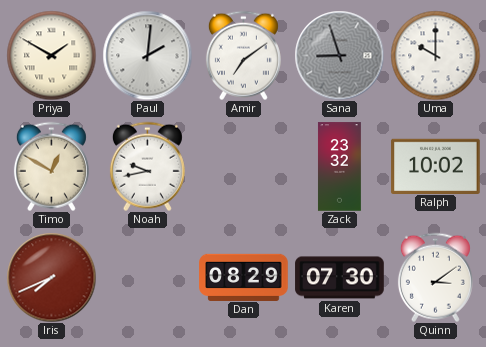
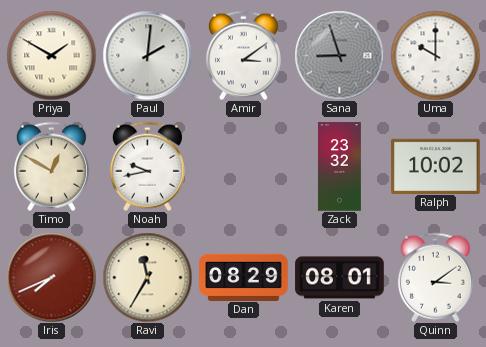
Amir: 7:09 -> 3:09
Ravi: none -> 11:35
Karen: 07:30 -> 08:01
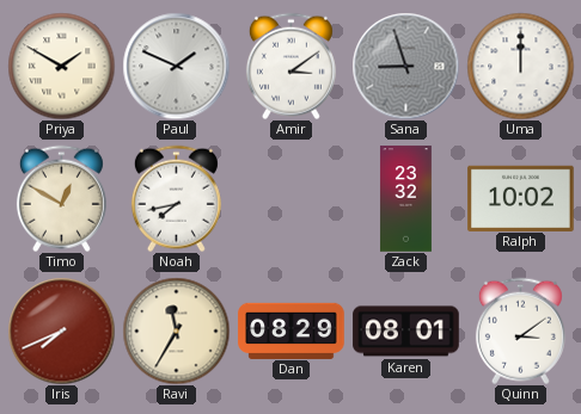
Paul: 2:01 -> 1:49
Uma: 10:00 -> 12:00
Noah: 9:43 -> 7:43
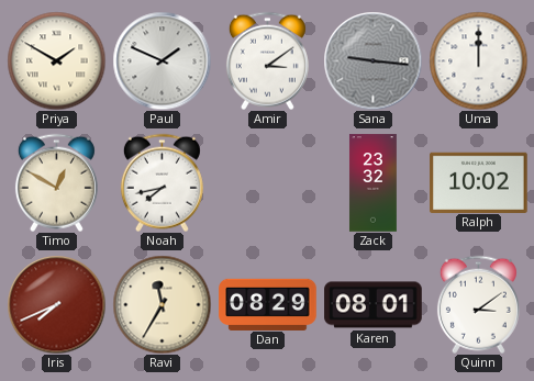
Sana: 8:57 -> 9:16
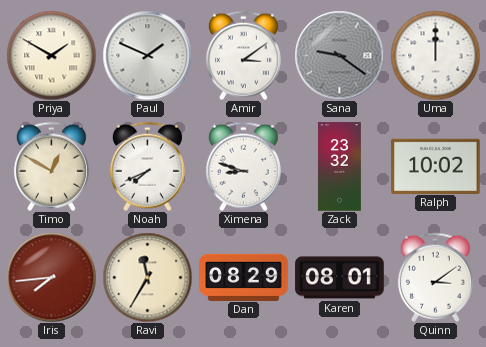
Sana: 9:16 -> 9:21
Noah: 7:43 -> 7:41
Ximena: none -> 8:48
Iris: 7:41 -> 7:44
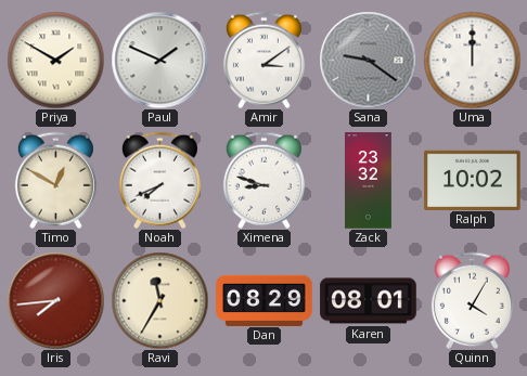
Quinn: 3:09 -> 4:05
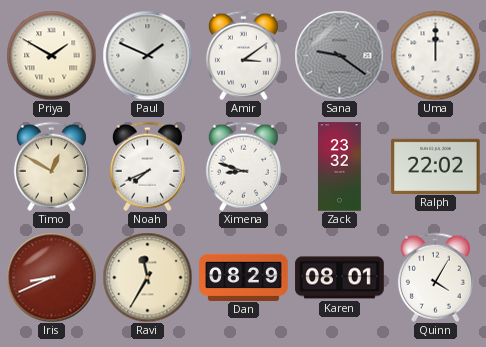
Ralph: 10:02 -> 22:02
Iris: 7:44 -> 8:41
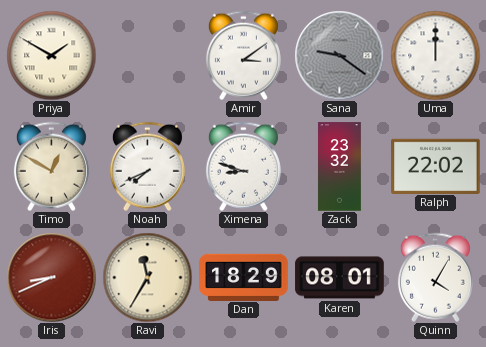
Paul: 1:49 -> none
Dan: 08:29 -> 18:29
